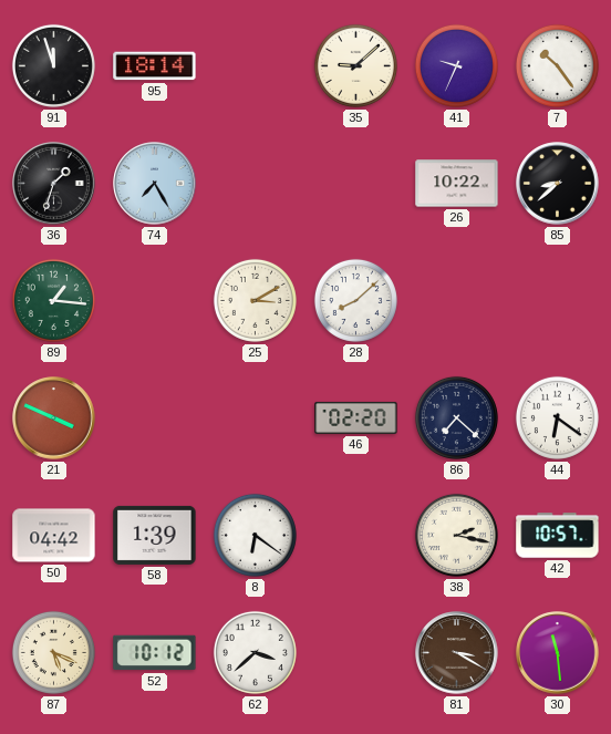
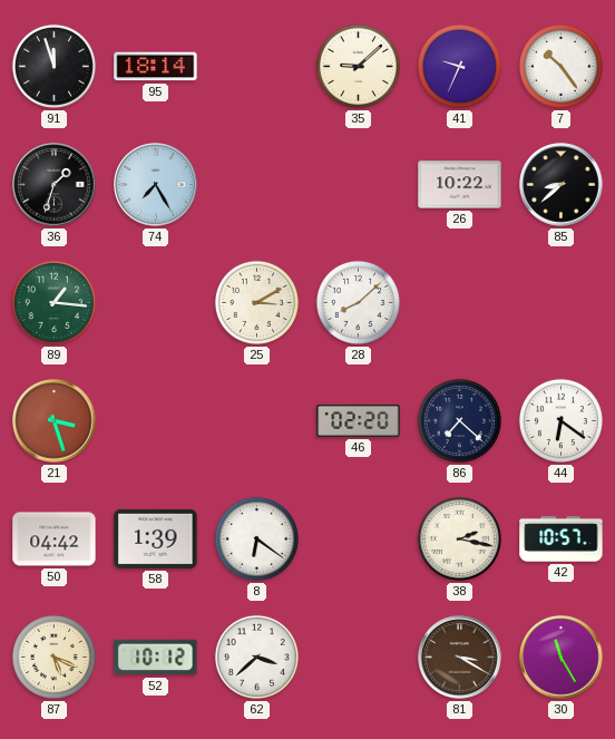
21: 3:49 -> 3:27
30: 11:29 -> 11:25
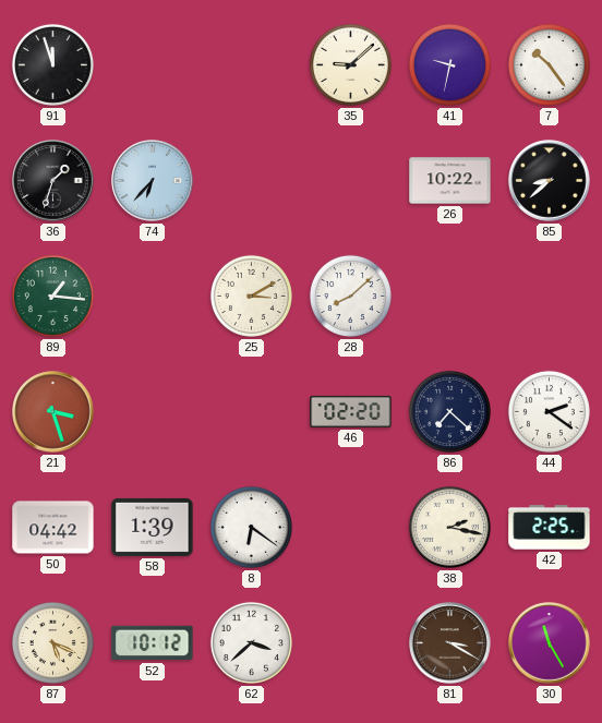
95: 18:14 -> none
41: 9:34 -> 9:32
74: 7:25 -> 6:37
44: 6:21 -> 2:21
42: 10:57 -> 2:25
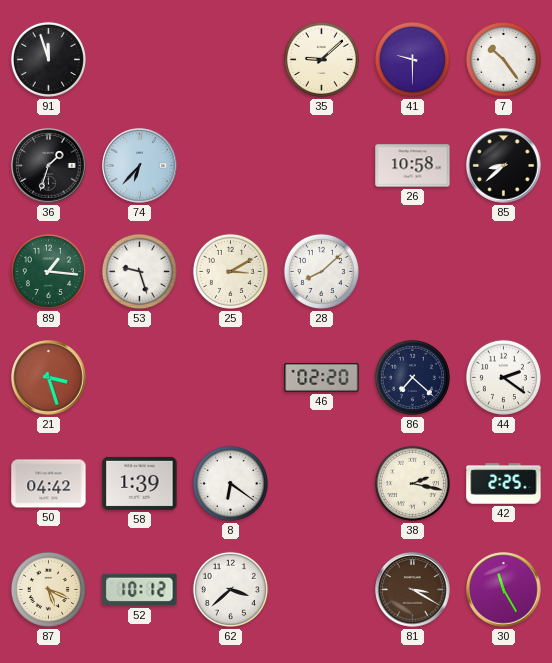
41: 9:32 -> 9:30
26: 10:22 -> 10:58
53: none -> 9:27
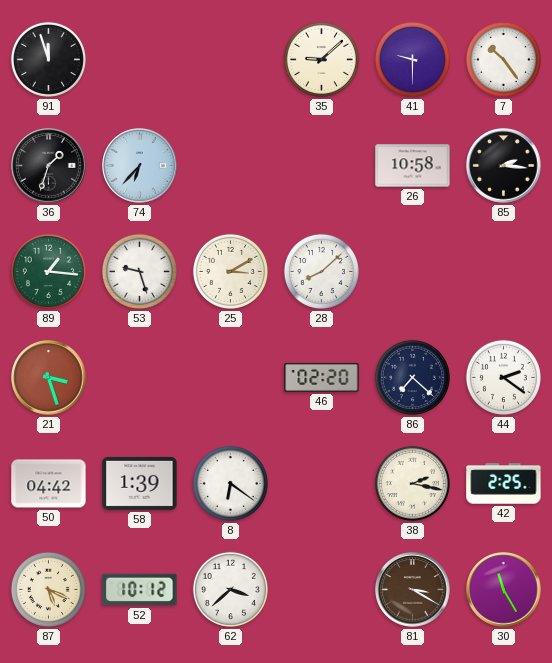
85: 8:38 -> 2:16
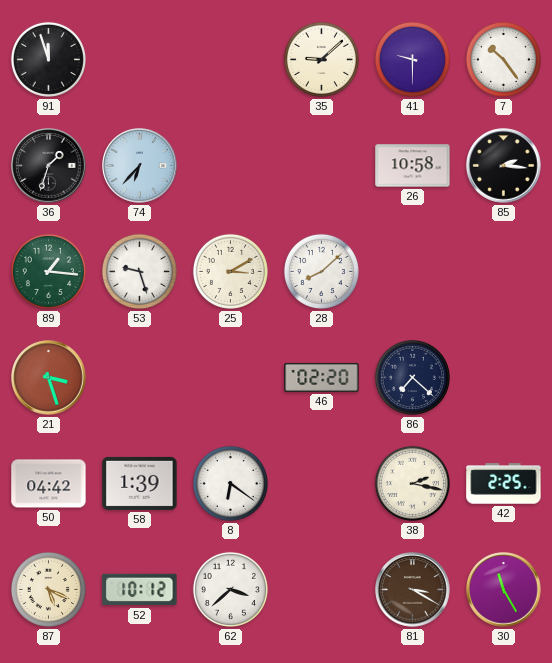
44: 2:21 -> none
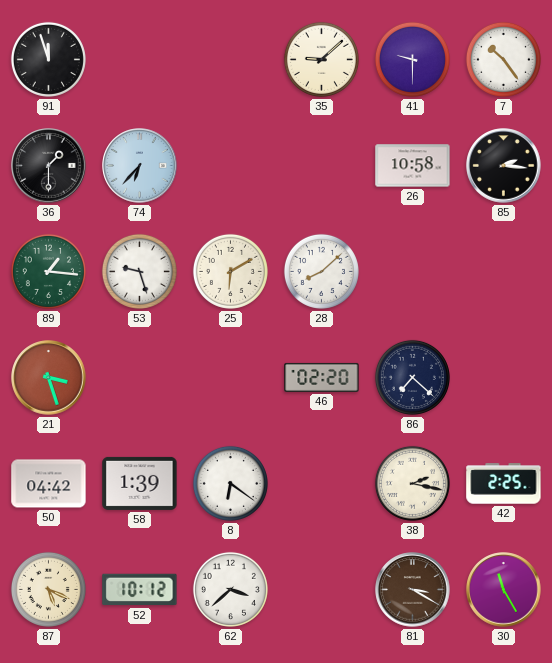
36: 1:33 -> 1:30
25: 3:10 -> 6:10
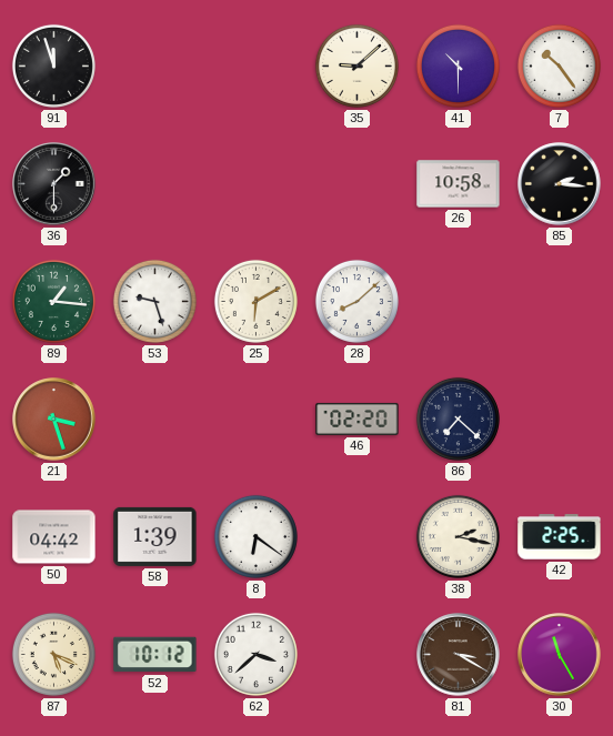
41: 9:30 -> 10:30
74: 6:37 -> none
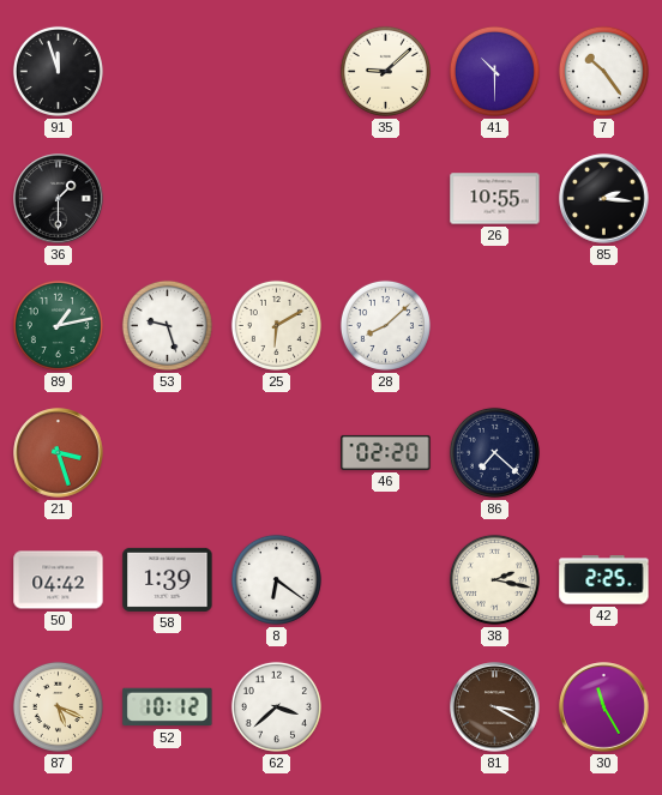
26: 10:58 -> 10:55
89: 1:16 -> 1:13
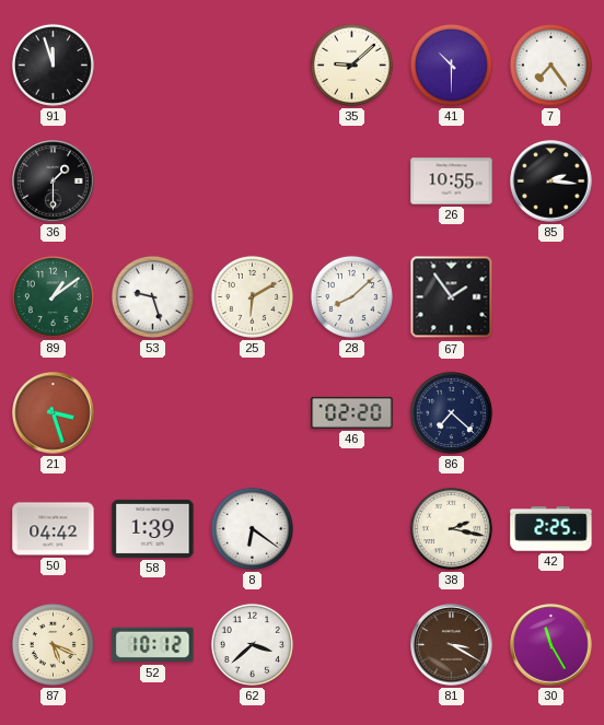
7: 10:24 -> 7:24
89: 1:13 -> 1:09
67: none -> 1:54
